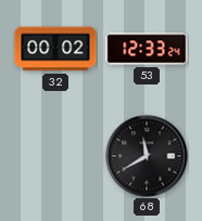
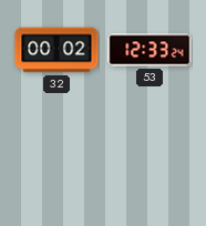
68: 11:40 -> none
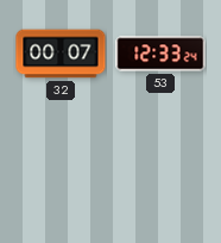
32: 00:02 -> 00:07
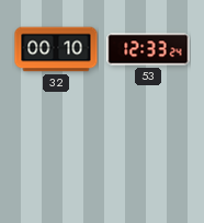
32: 00:07 -> 00:10
